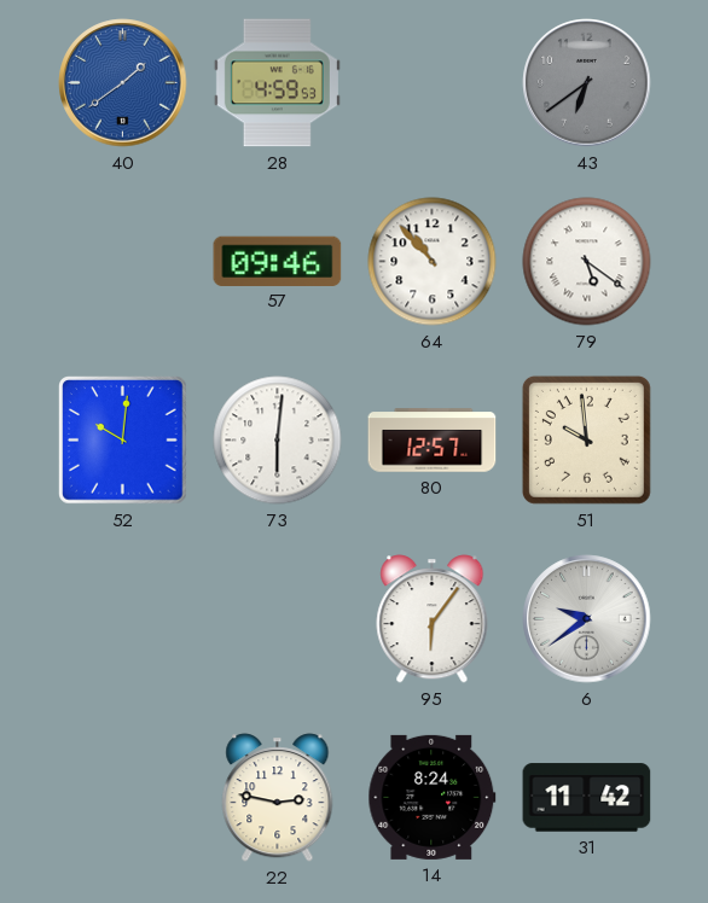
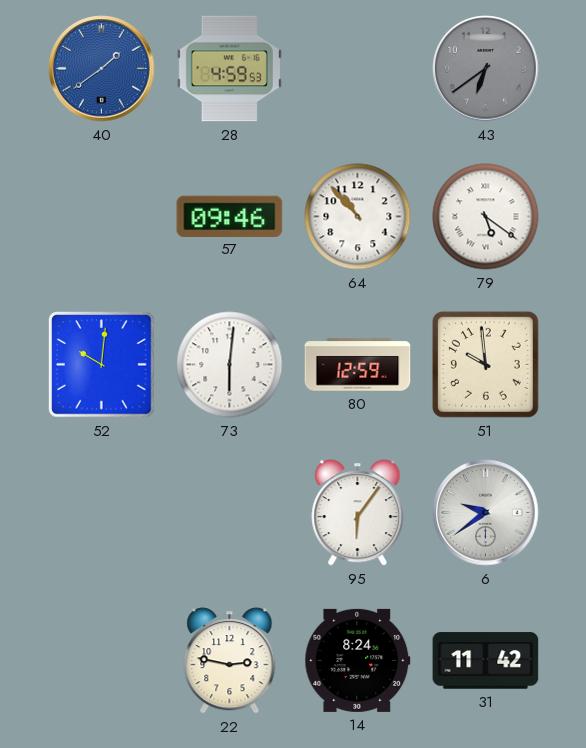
80: 12:57 -> 12:59
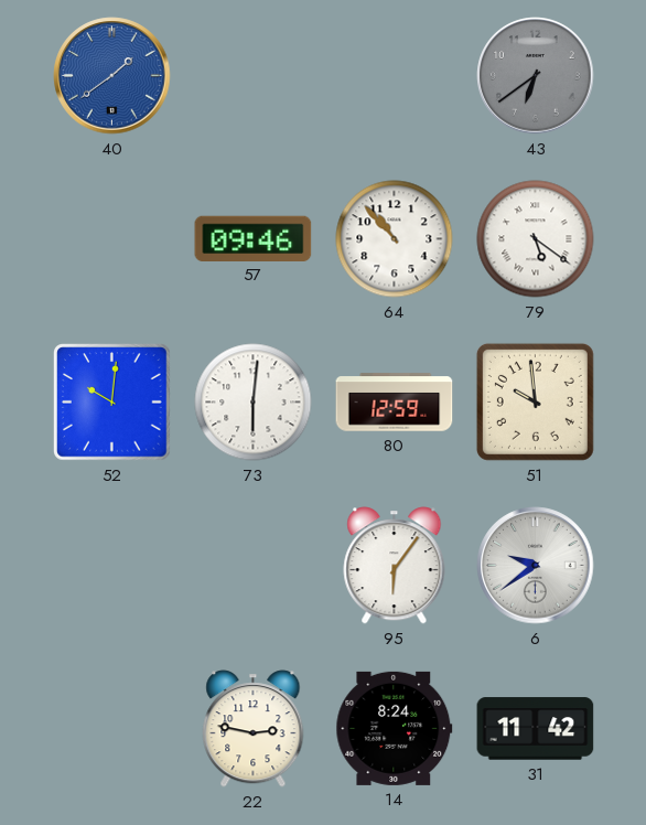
28: 4:59 -> none
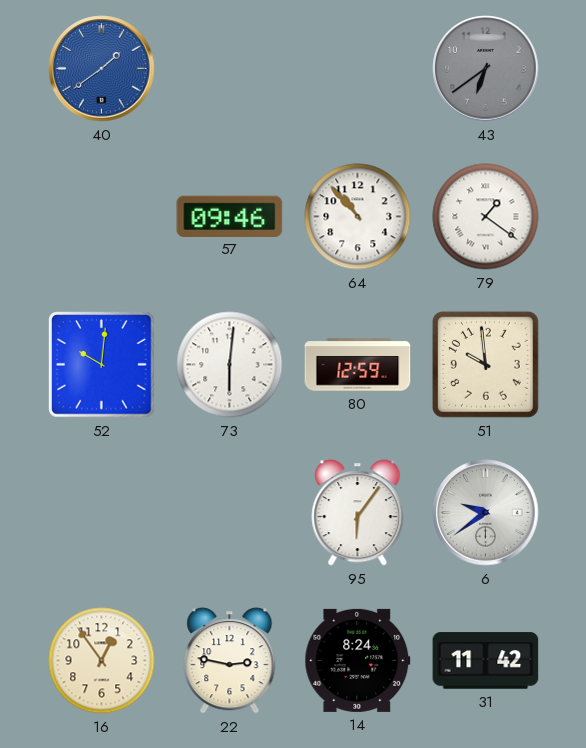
79: 5:21 -> 1:21
16: none -> 12:54
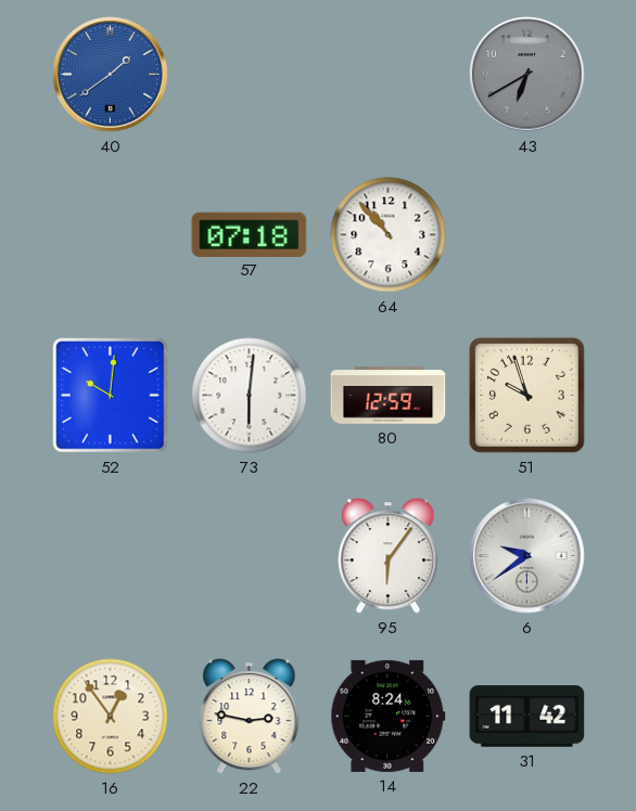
43: 6:39 -> 6:40
57: 09:46 -> 07:18
79: 1:21 -> none
51: 9:59 -> 9:57
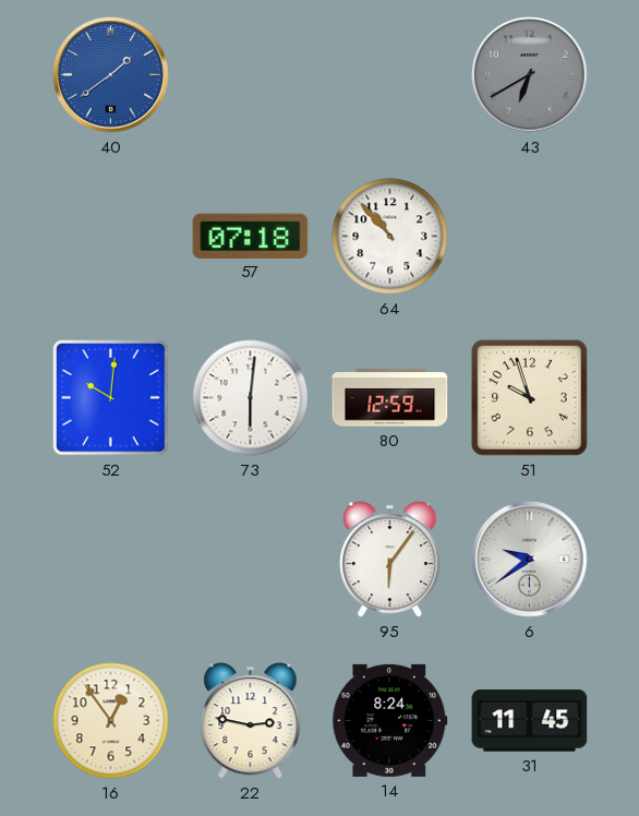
31: 11:42 -> 11:45
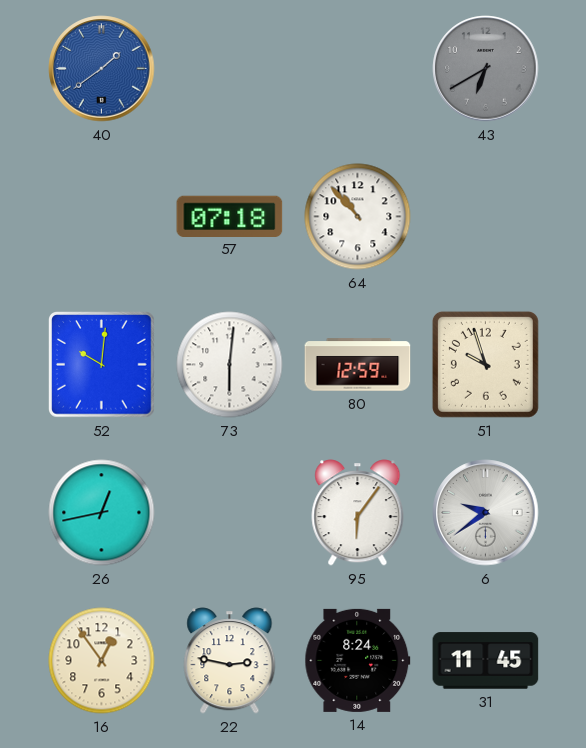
26: none -> 12:43
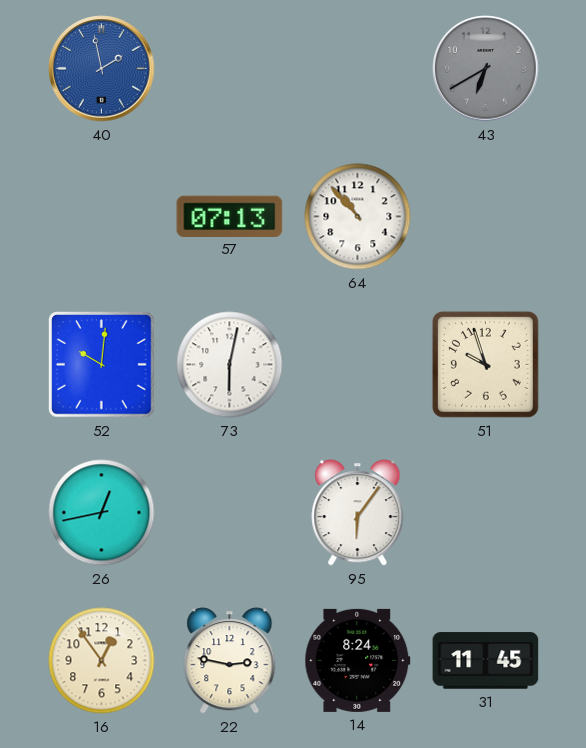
40: 1:39 -> 1:58
57: 07:18 -> 07:13
73: 6:01 -> 6:02
80: 12:59 -> none
6: 9:39 -> none
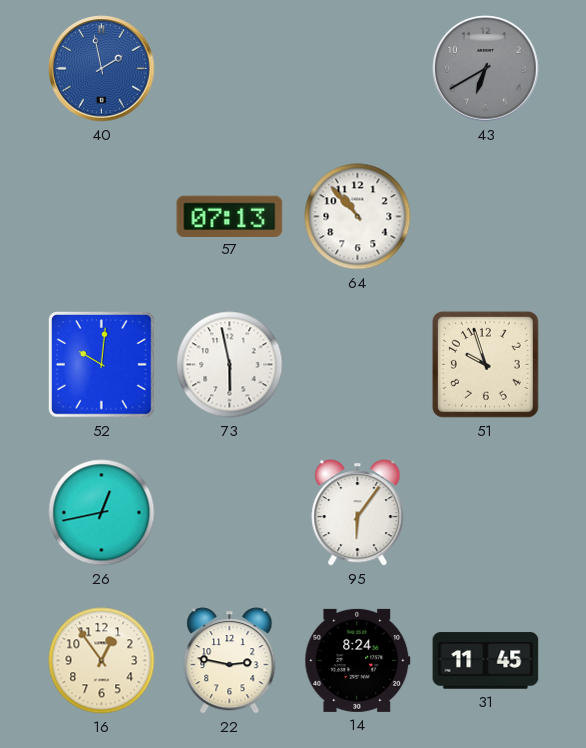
73: 6:02 -> 5:58
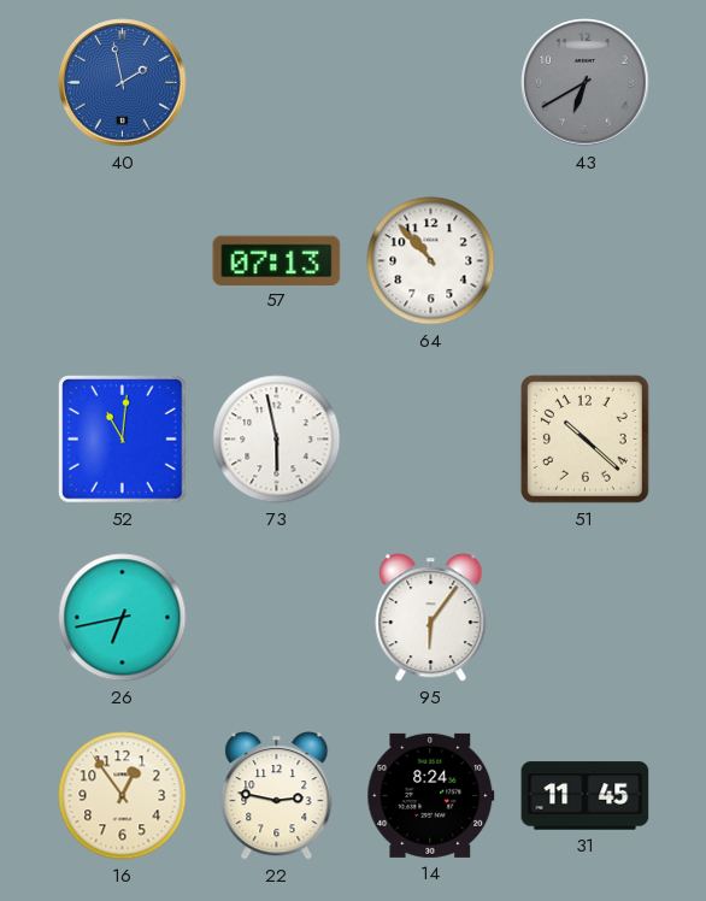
52: 10:01 -> 11:01
51: 9:57 -> 10:22
26: 12:43 -> 6:43
